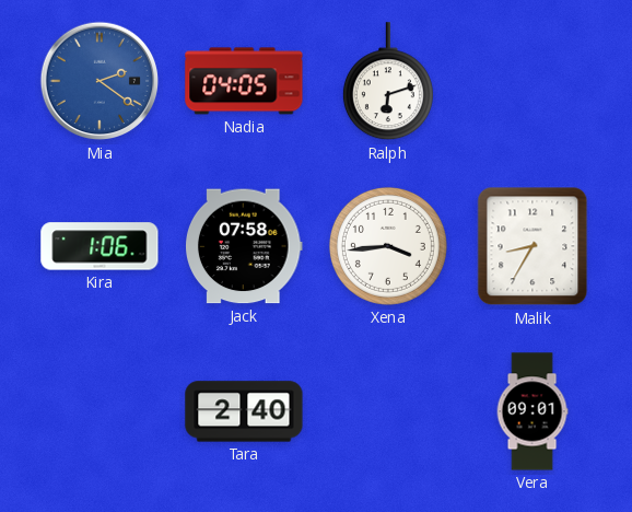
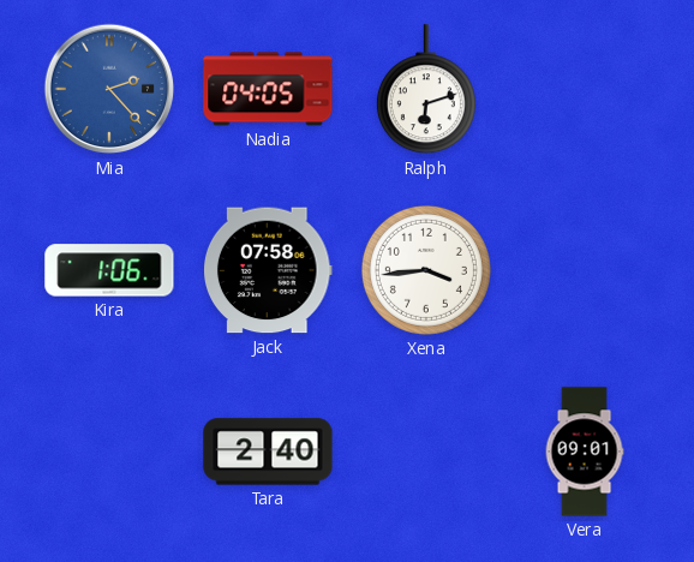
Mia: 2:21 -> 2:23
Malik: 8:35 -> none
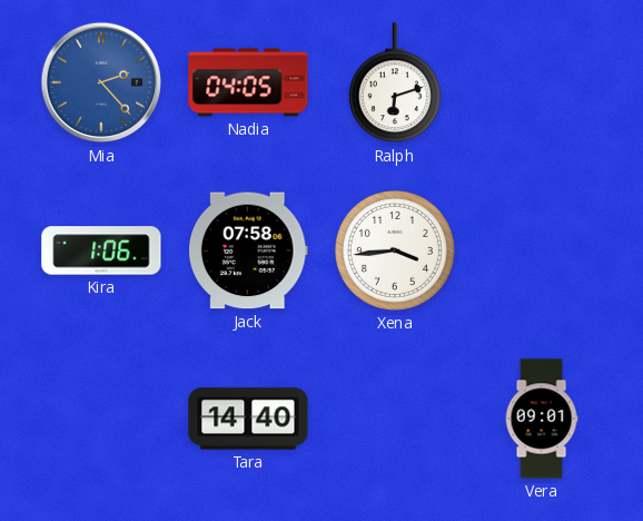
Tara: 2:40 -> 14:40
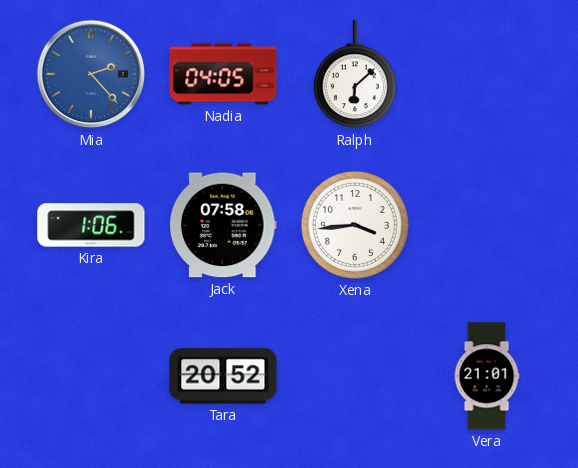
Ralph: 6:12 -> 6:08
Tara: 14:40 -> 20:52
Vera: 09:01 -> 21:01
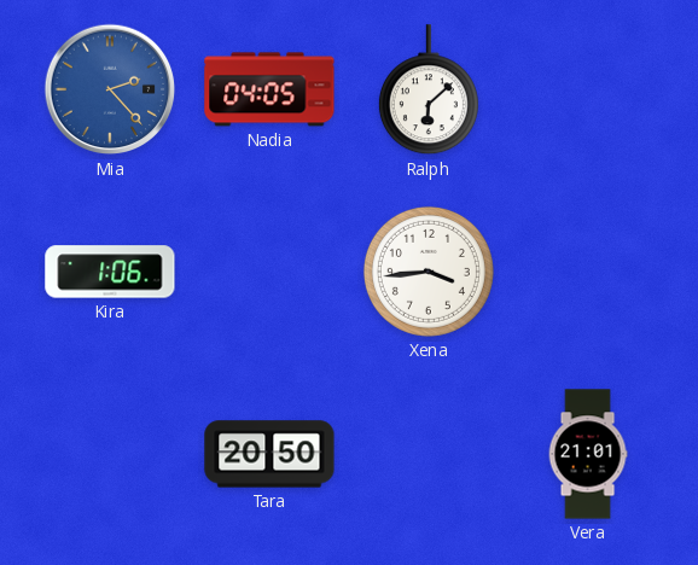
Jack: 07:58 -> none
Tara: 20:52 -> 20:50
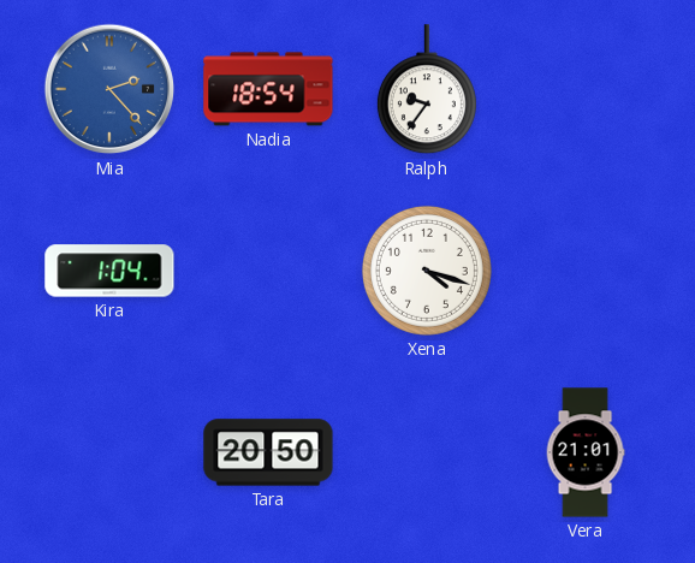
Nadia: 04:05 -> 18:54
Ralph: 6:08 -> 9:36
Kira: 1:06 -> 1:04
Xena: 3:44 -> 4:18
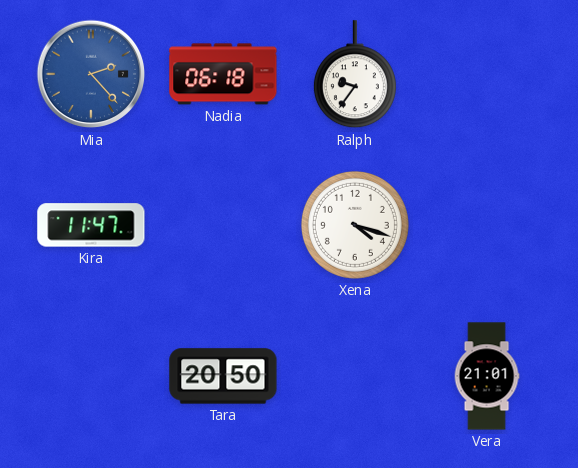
Nadia: 18:54 -> 06:18
Kira: 1:04 -> 11:47
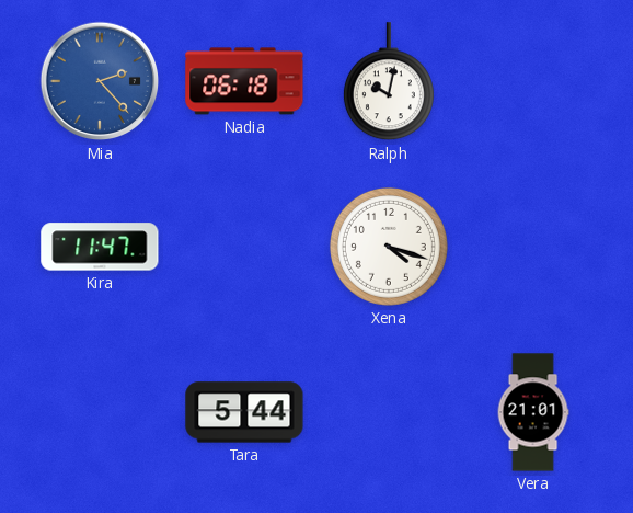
Ralph: 9:36 -> 10:02
Tara: 20:50 -> 5:44
